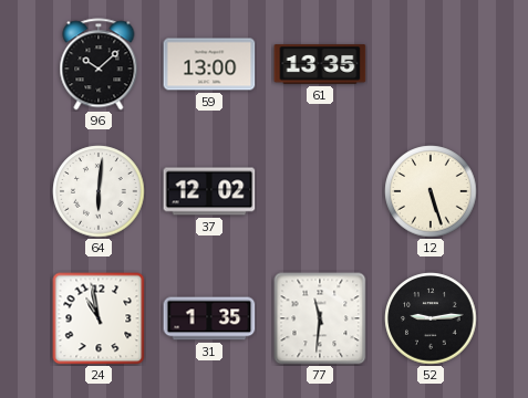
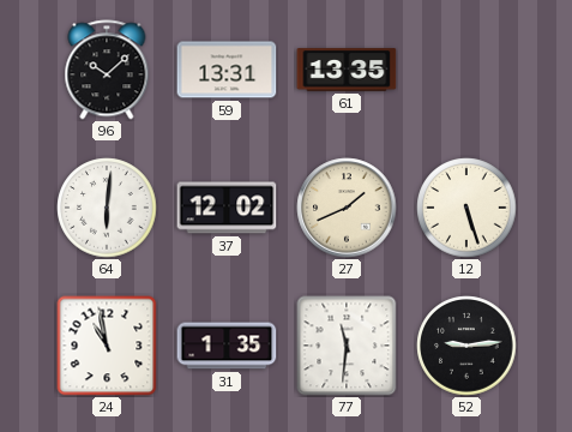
59: 13:00 -> 13:31
27: none -> 1:41
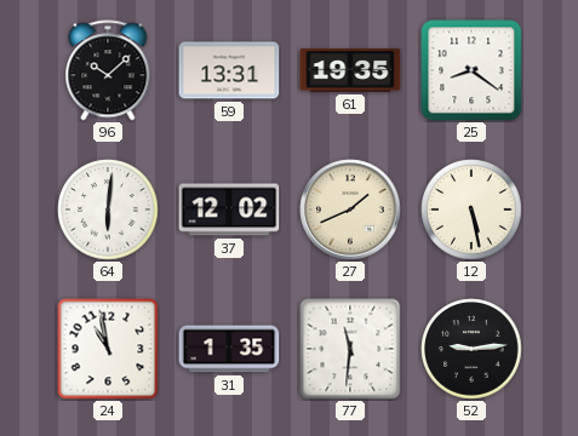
61: 13:35 -> 19:35
25: none -> 8:21
12: 5:27 -> 5:28
